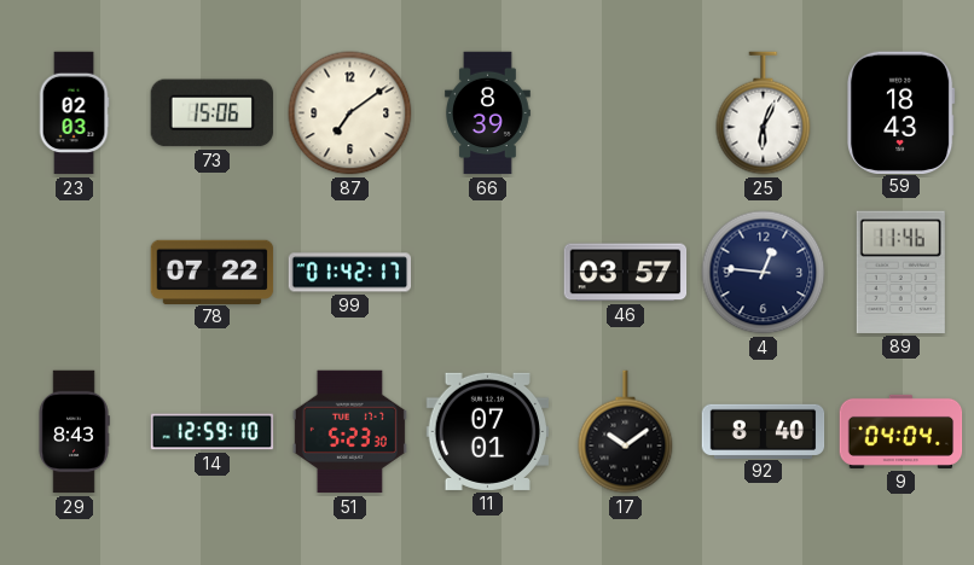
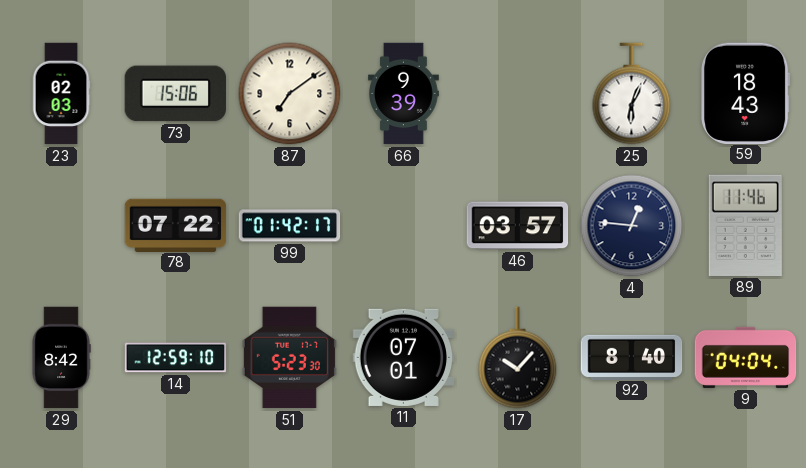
66: 8:39 -> 9:39
29: 8:43 -> 8:42
17: 10:09 -> 10:07
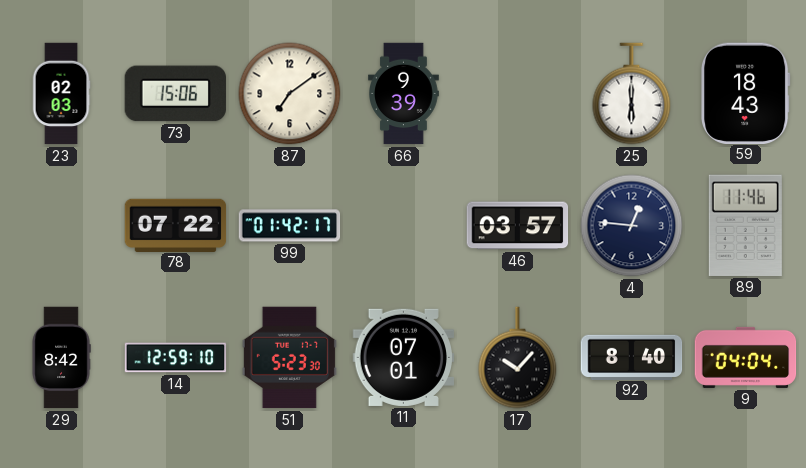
25: 6:04 -> 6:00
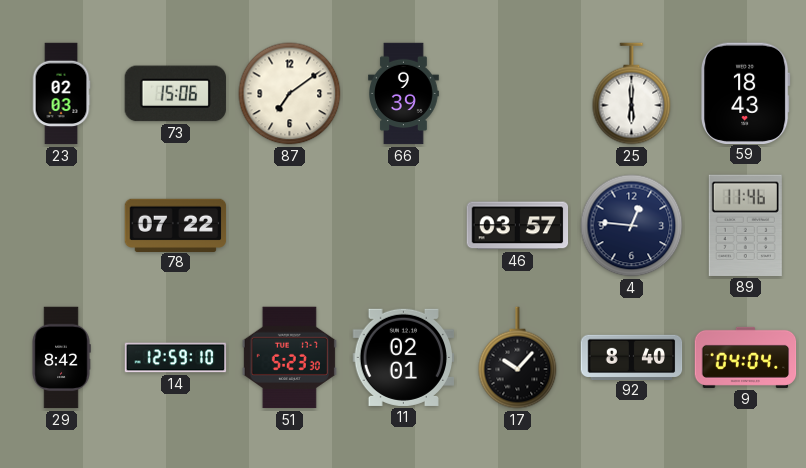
99: 01:42 -> none
11: 07:01 -> 02:01
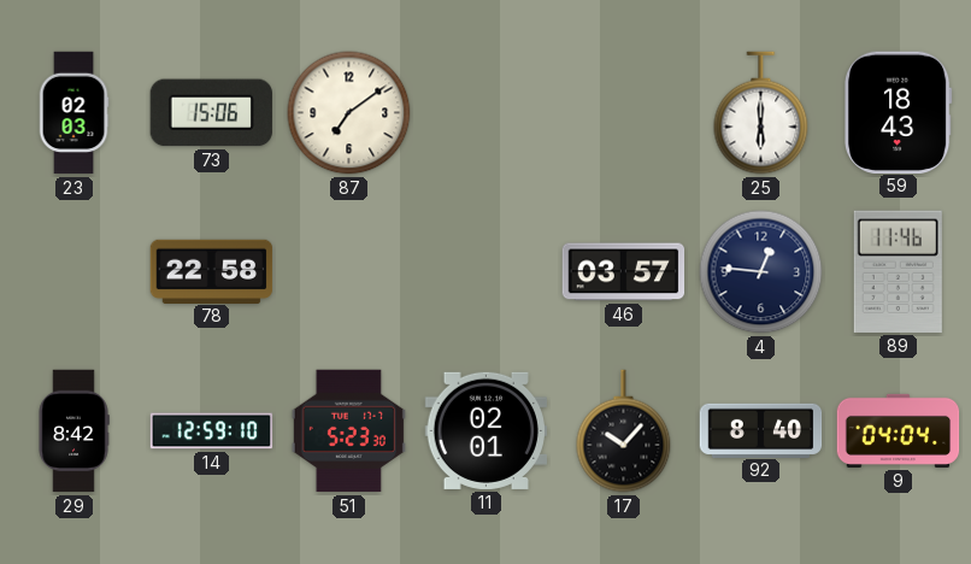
66: 9:39 -> none
78: 07:22 -> 22:58
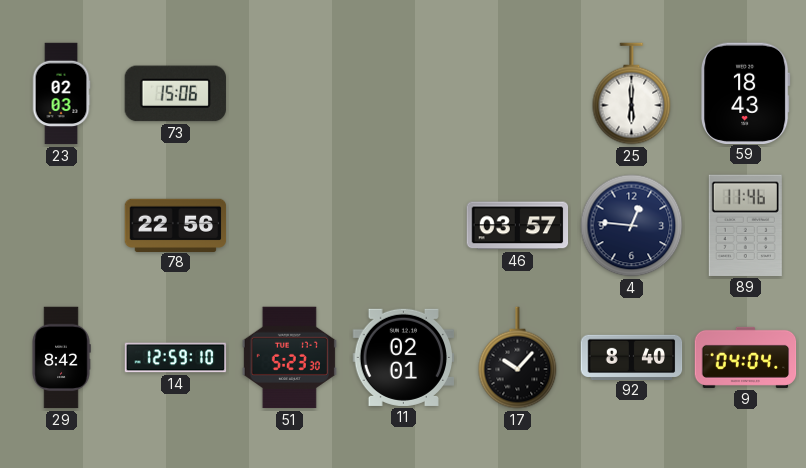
87: 7:09 -> none
78: 22:58 -> 22:56
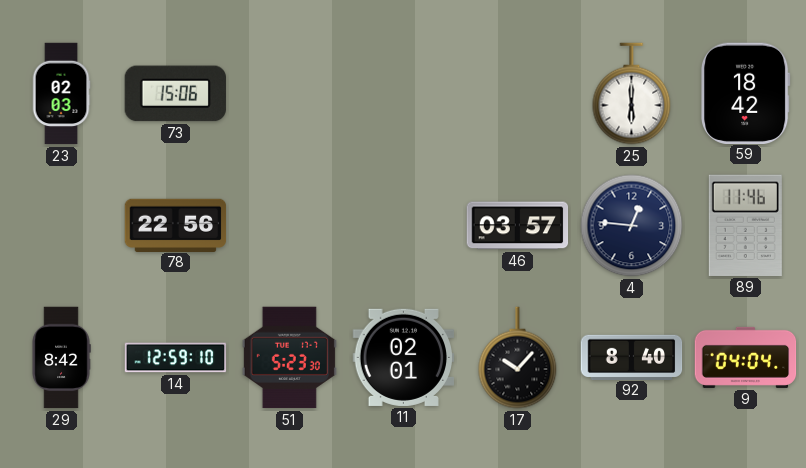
59: 18:43 -> 18:42
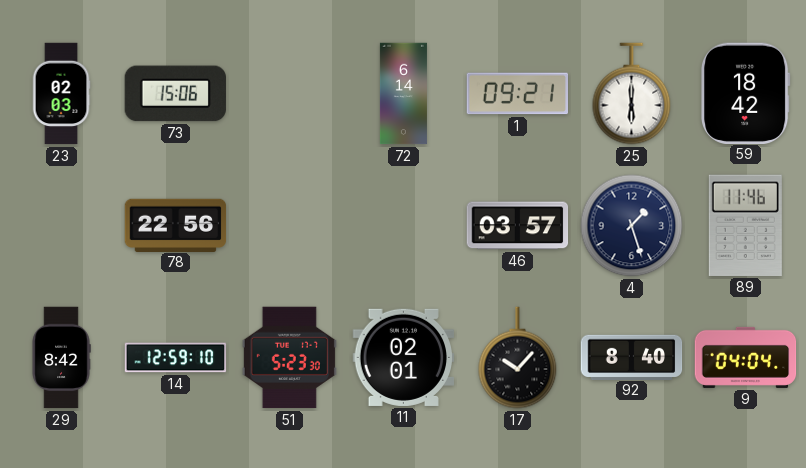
72: none -> 6:14
1: none -> 09:21
4: 12:46 -> 1:27
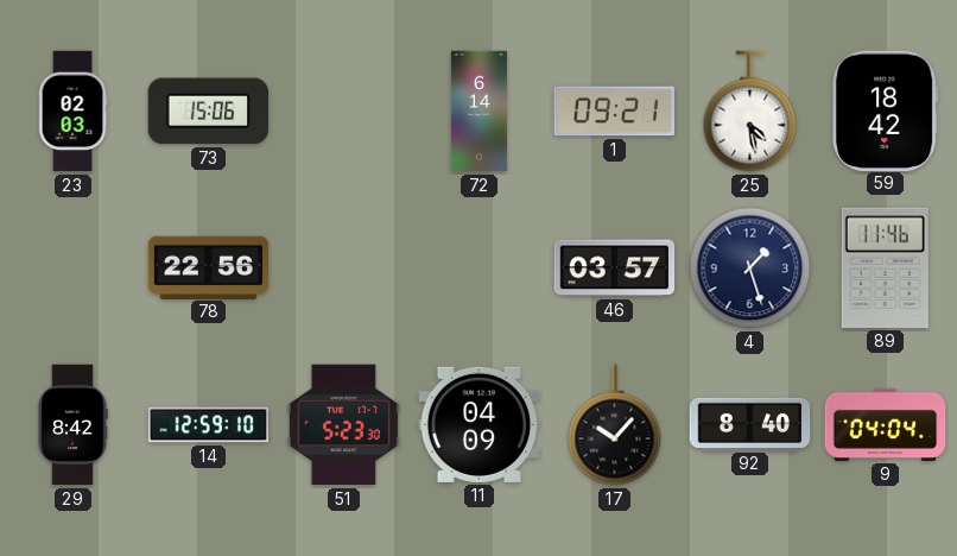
25: 6:00 -> 4:28
11: 02:01 -> 04:09
